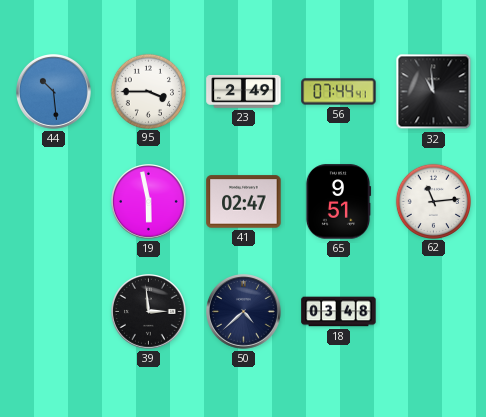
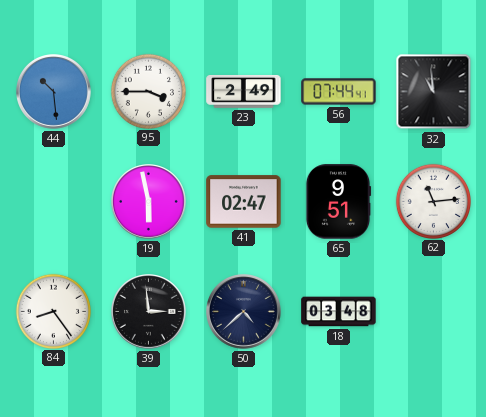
84: none -> 8:24
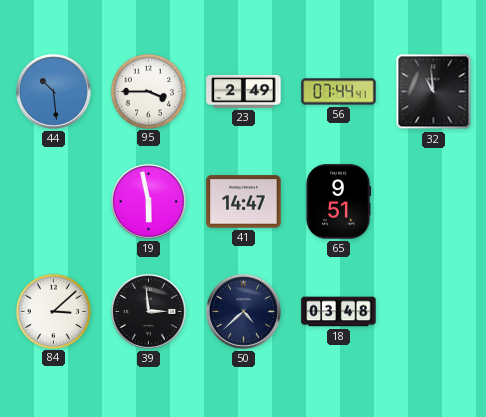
41: 02:47 -> 14:47
62: 11:14 -> none
84: 8:24 -> 3:08
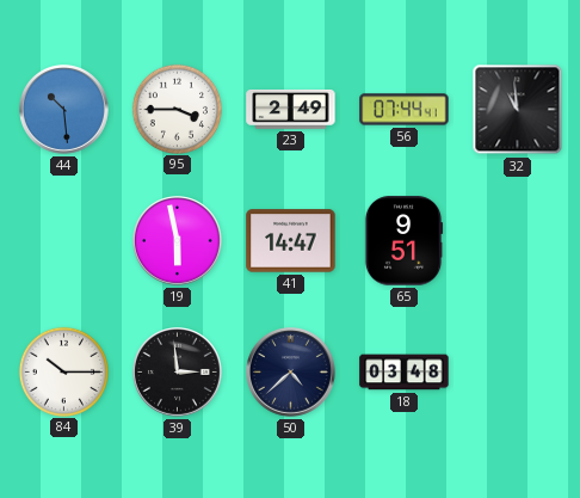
84: 3:08 -> 10:15
